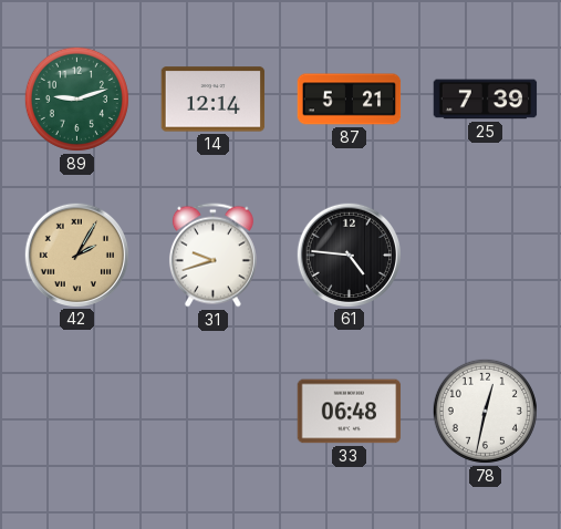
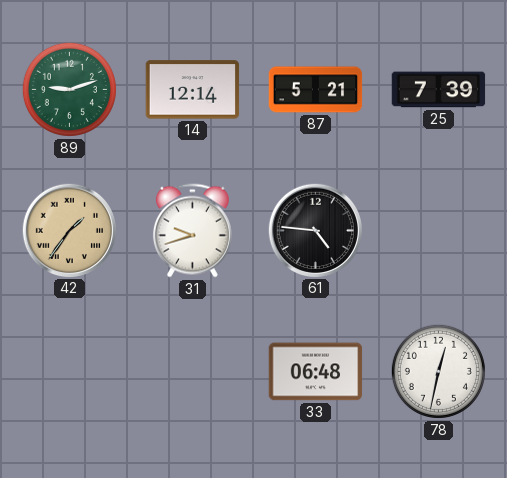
42: 2:05 -> 1:36
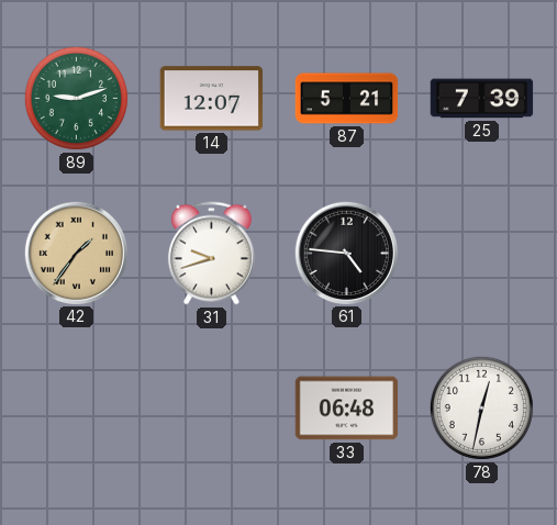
14: 12:14 -> 12:07
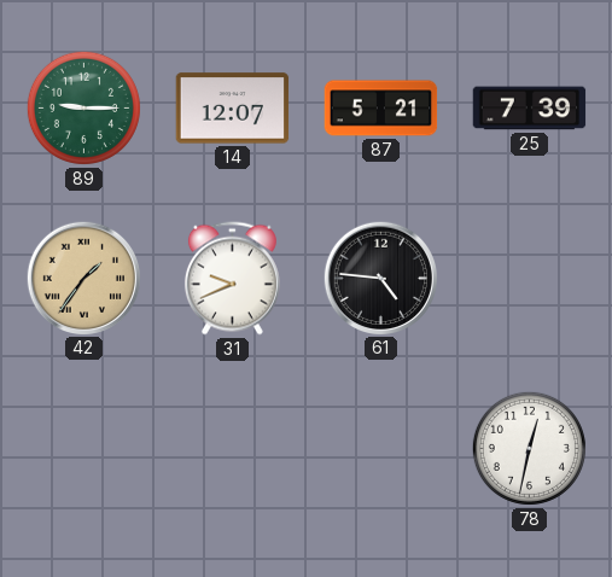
89: 9:12 -> 9:15
31: 9:42 -> 9:41
33: 06:48 -> none
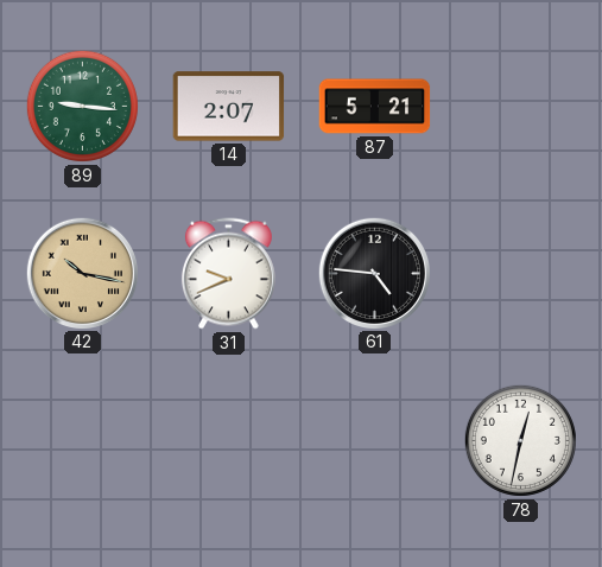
89: 9:15 -> 9:16
14: 12:07 -> 2:07
25: 7:39 -> none
42: 1:36 -> 10:17
